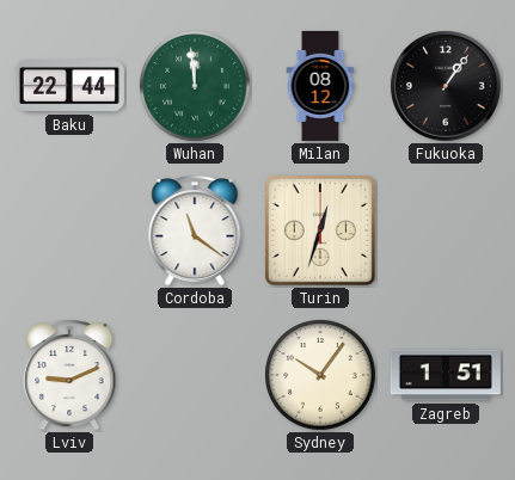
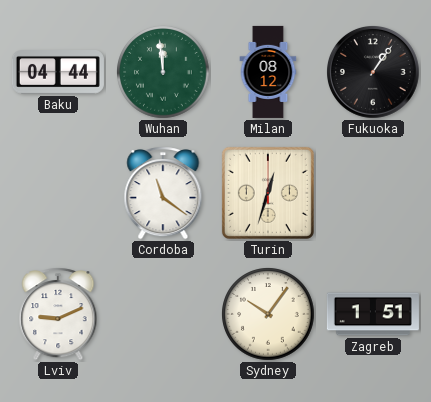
Baku: 22:44 -> 04:44
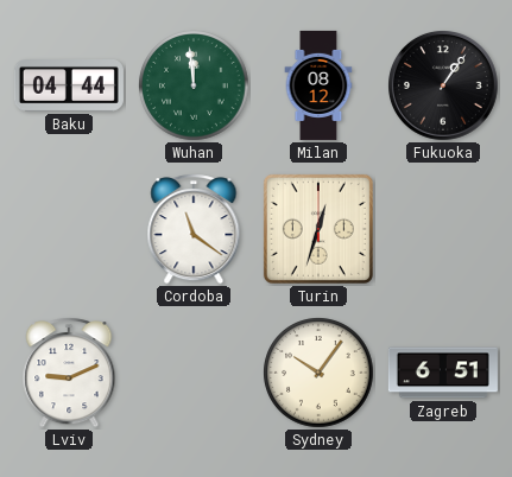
Zagreb: 1:51 -> 6:51
